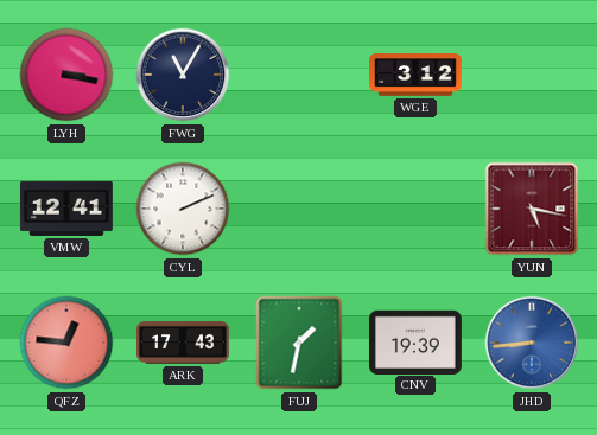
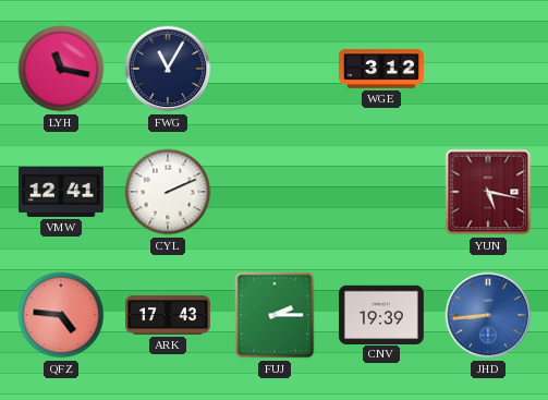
LYH: 3:17 -> 11:17
QFZ: 12:46 -> 4:46
FUJ: 1:32 -> 2:15
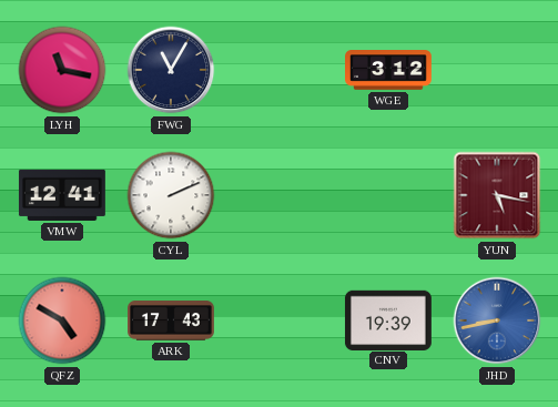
QFZ: 4:46 -> 4:50
FUJ: 2:15 -> none
JHD: 8:44 -> 8:43
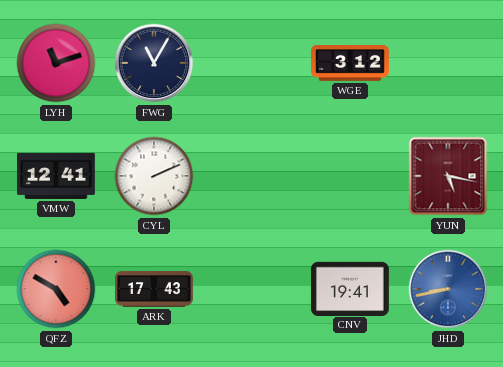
LYH: 11:17 -> 11:12
CNV: 19:39 -> 19:41
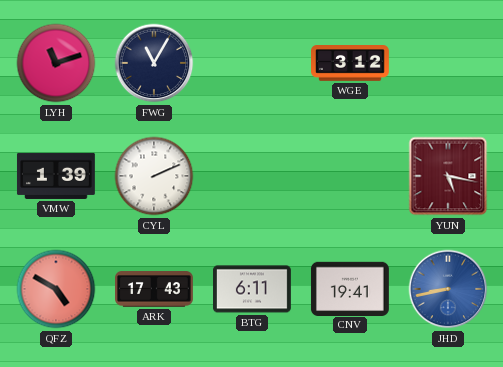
VMW: 12:41 -> 1:39
BTG: none -> 6:11
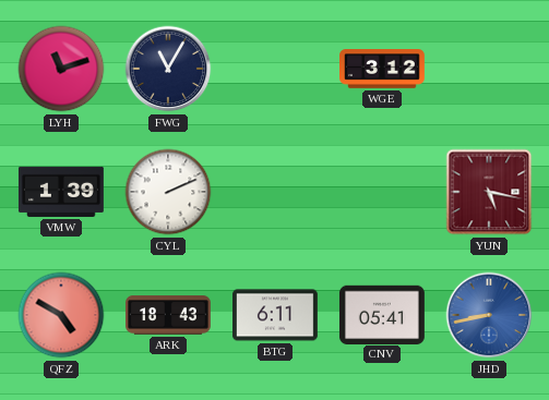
ARK: 17:43 -> 18:43
CNV: 19:41 -> 05:41
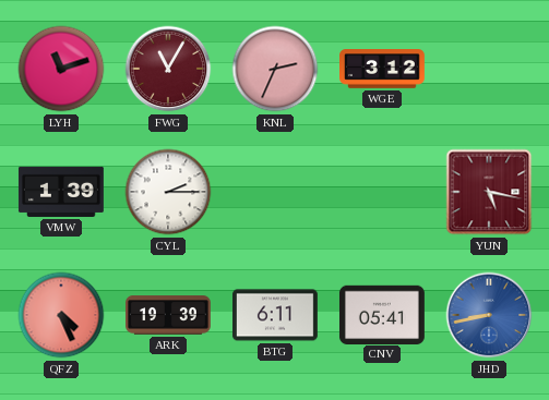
FWG dial: navy -> burgundy
KNL: none -> 2:34
CYL: 2:11 -> 2:15
QFZ: 4:50 -> 4:26
ARK: 18:43 -> 19:39
